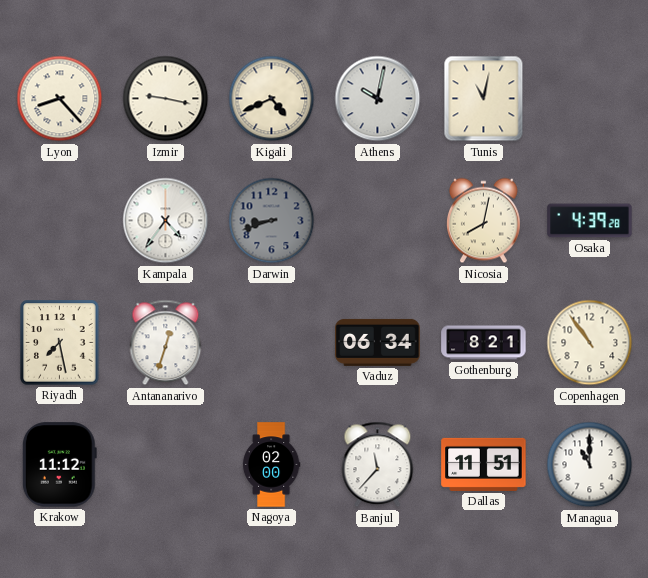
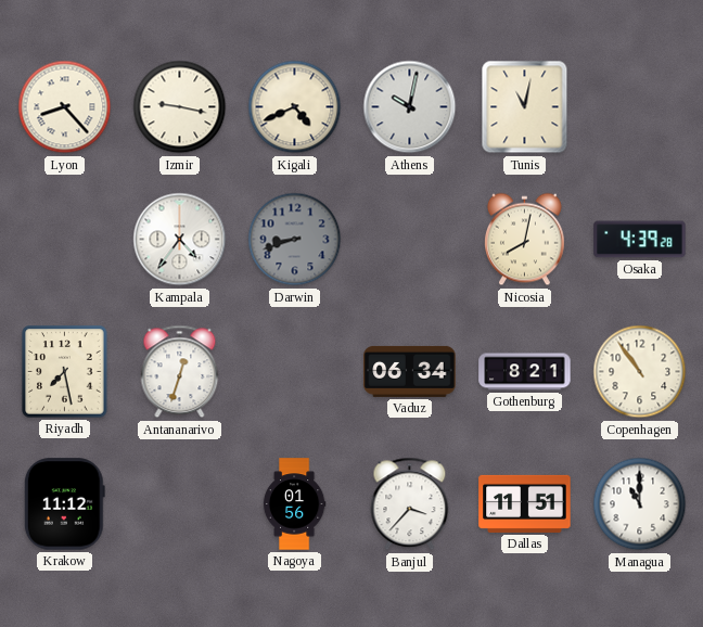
Nagoya: 02:00 -> 01:56
Banjul: 11:37 -> 3:37
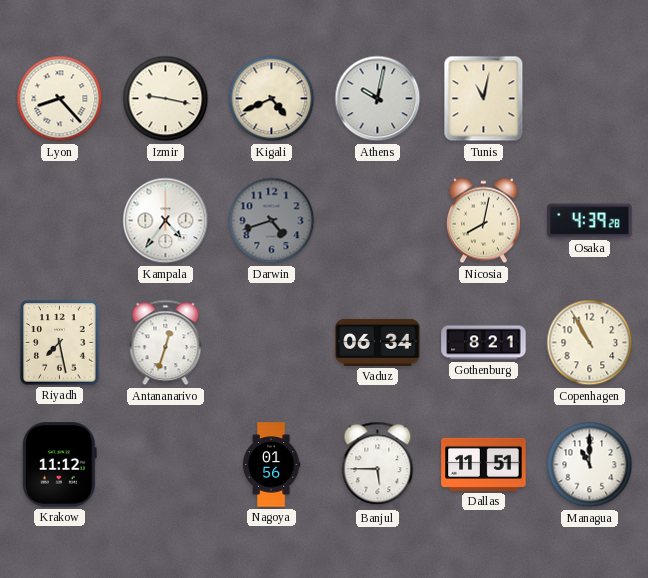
Darwin: 8:42 -> 4:42
Copenhagen: 10:54 -> 10:55
Banjul: 3:37 -> 5:45
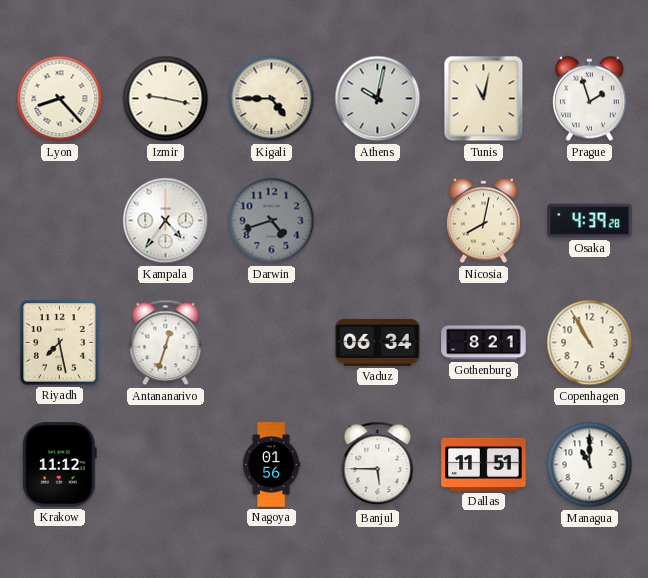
Kigali: 4:41 -> 4:45
Prague: none -> 1:57
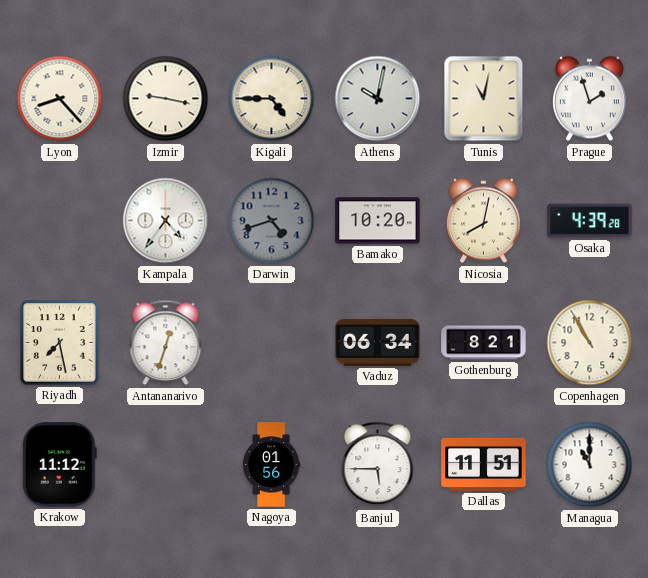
Bamako: none -> 10:20
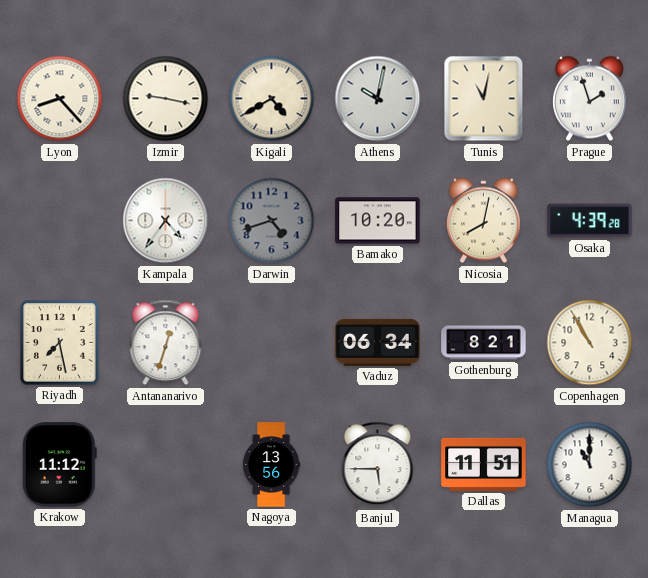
Kigali: 4:45 -> 4:40
Nagoya: 01:56 -> 13:56
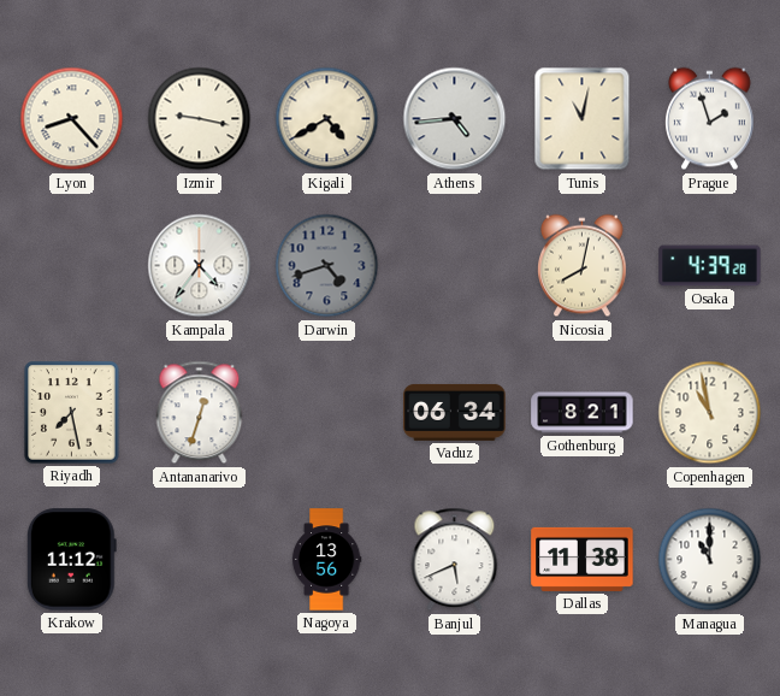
Athens: 10:02 -> 4:44
Bamako: 10:20 -> none
Copenhagen: 10:55 -> 10:58
Banjul: 5:45 -> 5:41
Dallas: 11:51 -> 11:38
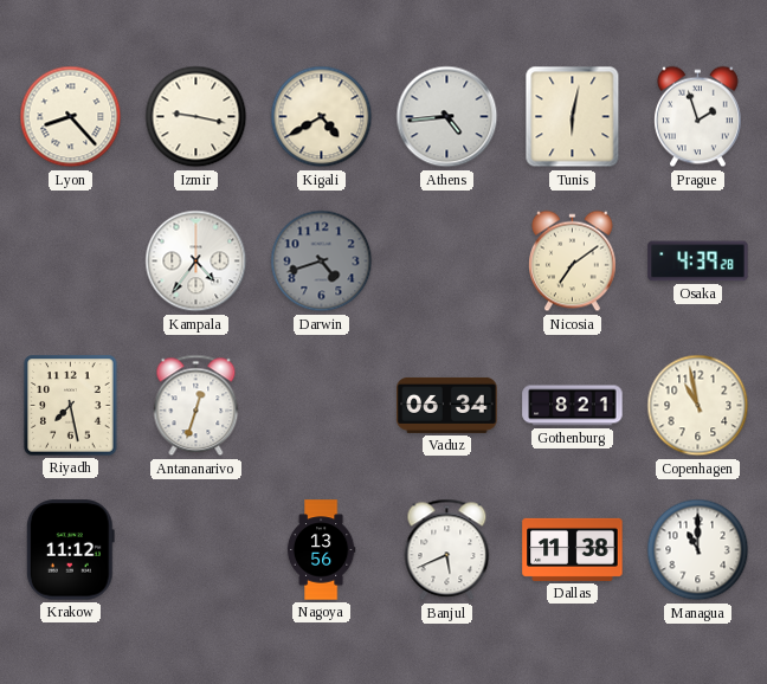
Tunis: 11:02 -> 6:02
Nicosia: 8:02 -> 7:09
